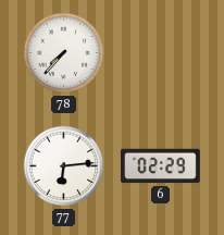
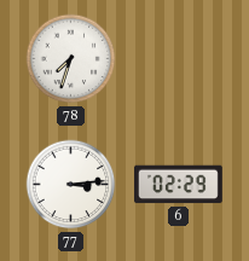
78: 7:37 -> 7:33
77: 6:14 -> 3:14
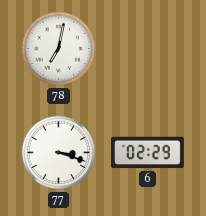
78: 7:33 -> 7:02
77: 3:14 -> 3:18
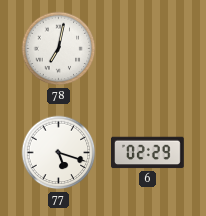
77: 3:18 -> 5:18
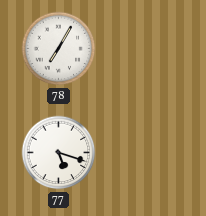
78: 7:02 -> 7:05
6: 02:29 -> none
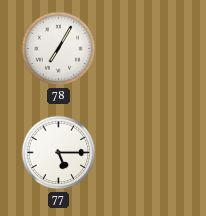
77: 5:18 -> 5:15
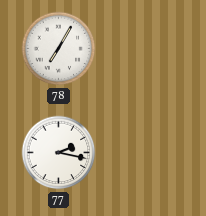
77: 5:15 -> 2:17
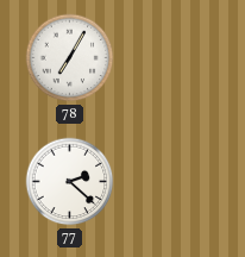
77: 2:17 -> 2:22
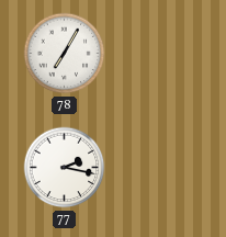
77: 2:22 -> 2:17
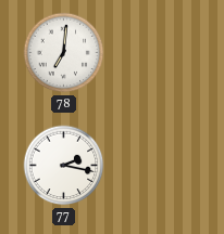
78: 7:05 -> 7:01
